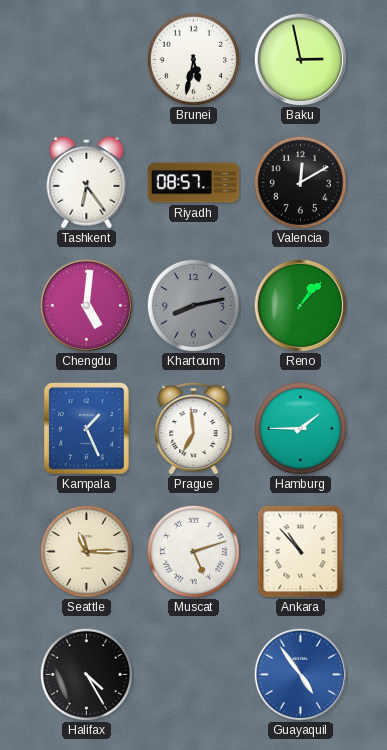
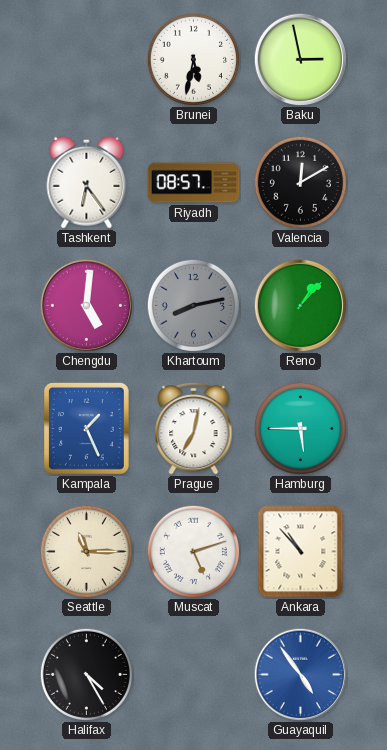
Prague: 6:59 -> 7:02
Hamburg: 1:45 -> 5:45
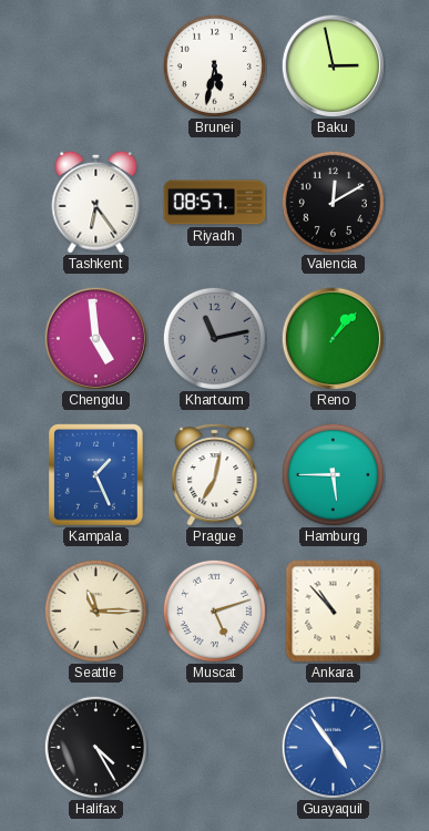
Chengdu: 5:01 -> 4:59
Khartoum: 8:13 -> 11:13
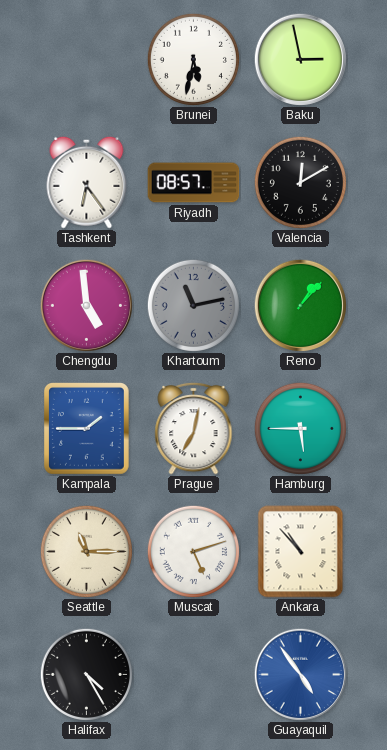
Kampala: 1:26 -> 1:45
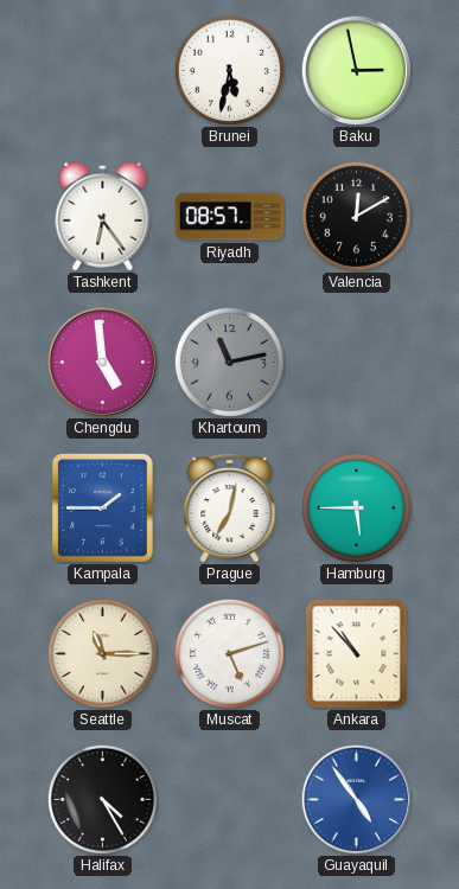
Reno: 1:07 -> none
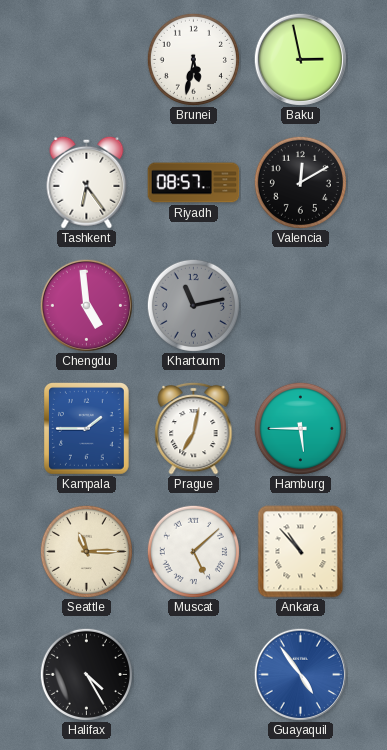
Muscat: 5:12 -> 5:08
